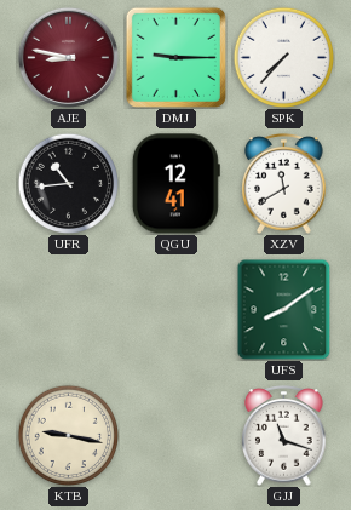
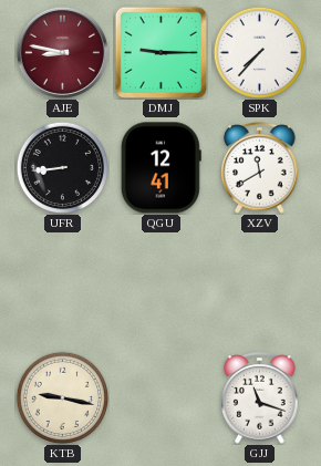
UFR: 10:44 -> 8:44
UFS: 8:09 -> none
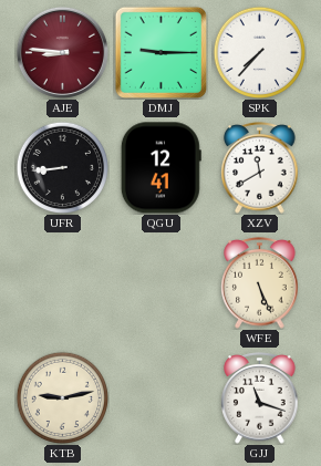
AJE: 8:47 -> 8:46
WFE: none -> 5:26
KTB: 9:17 -> 9:13
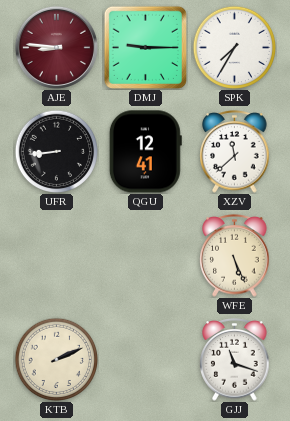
SPK: 7:37 -> 7:35
XZV: 11:40 -> 11:38
KTB: 9:13 -> 2:11
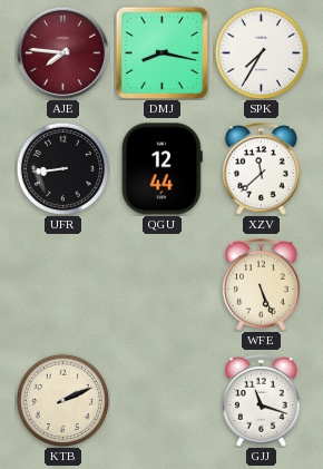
AJE: 8:46 -> 7:46
DMJ: 9:15 -> 8:17
QGU: 12:41 -> 12:44
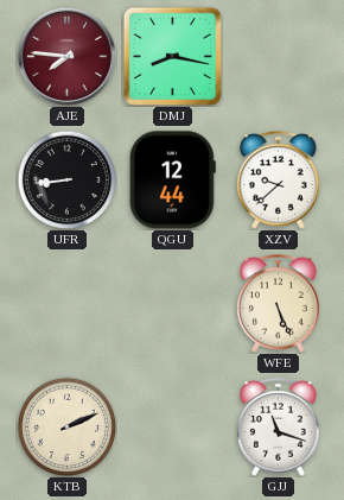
SPK: 7:35 -> none
XZV: 11:38 -> 9:38
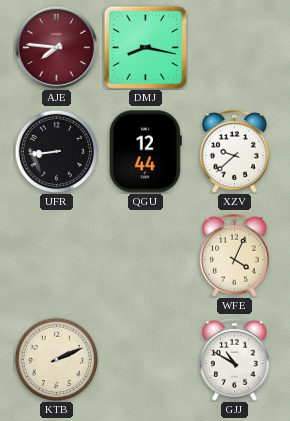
WFE: 5:26 -> 4:04
GJJ: 11:18 -> 10:50
